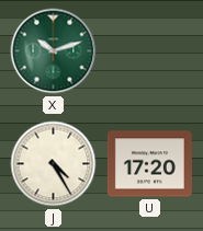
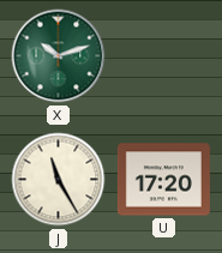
J: 4:25 -> 11:25
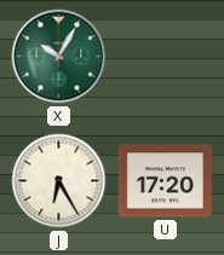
X: 10:12 -> 10:05
J: 11:25 -> 6:25
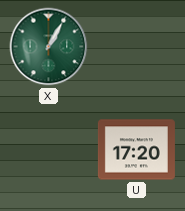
X: 10:05 -> 1:05
J: 6:25 -> none
